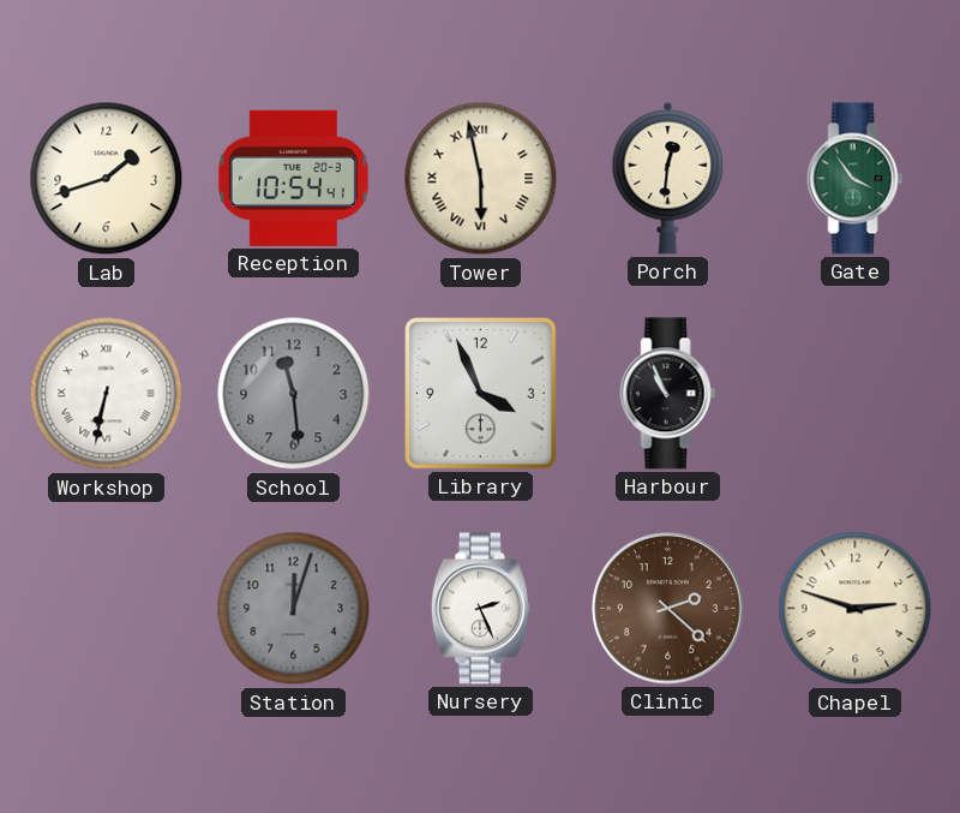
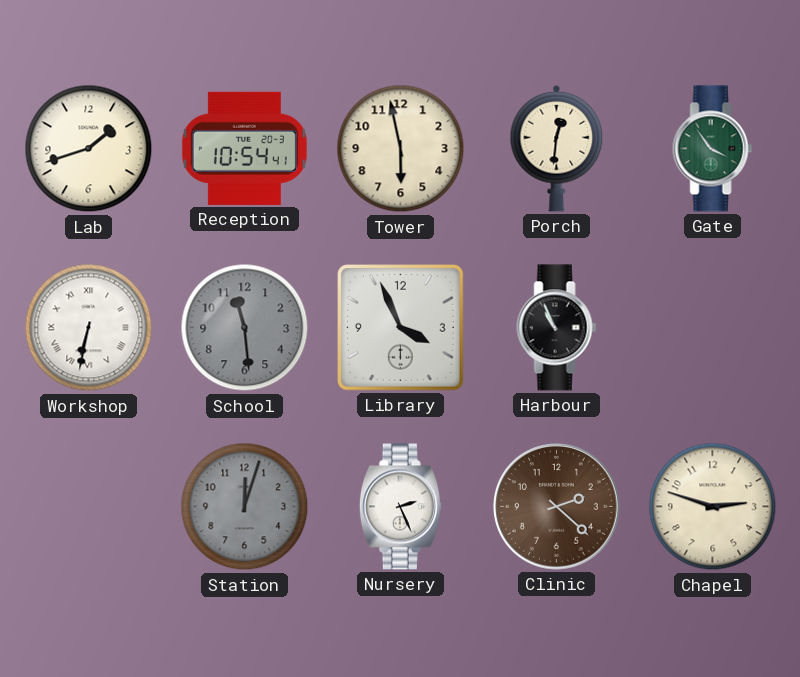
Tower numerals: Roman -> Arabic
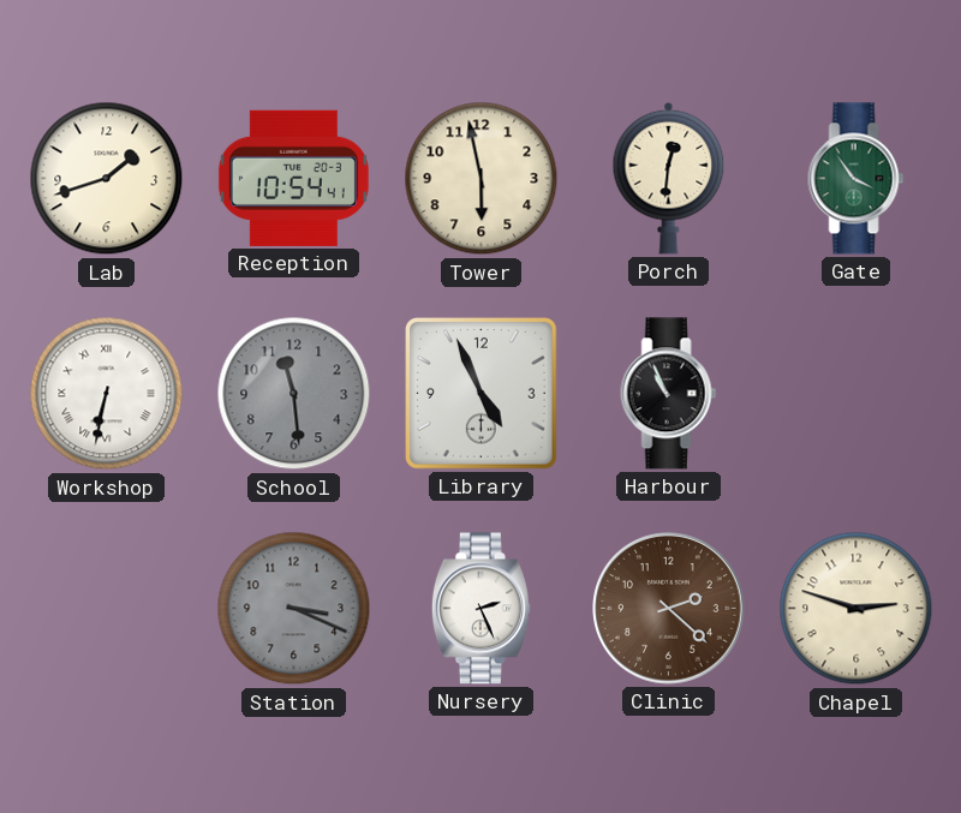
Library: 3:56 -> 4:56
Station: 12:03 -> 3:19
